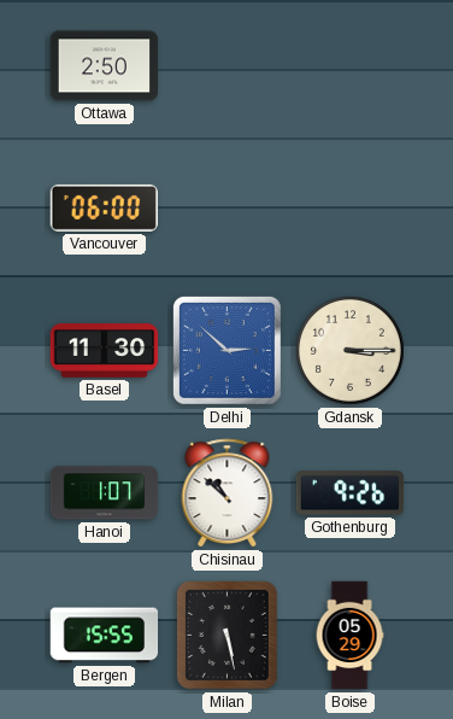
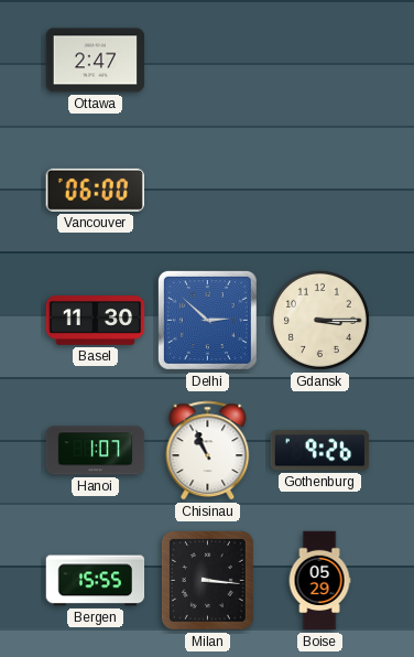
Ottawa: 2:50 -> 2:47
Chisinau: 10:52 -> 10:56
Milan: 5:28 -> 3:16
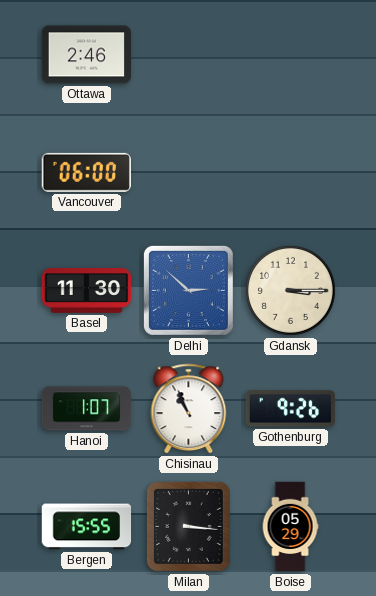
Ottawa: 2:47 -> 2:46
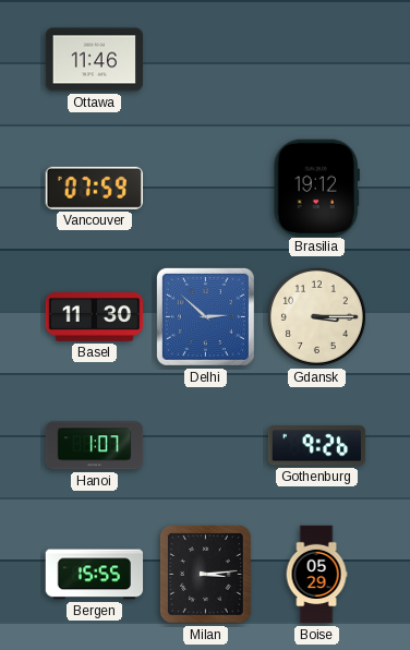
Ottawa: 2:46 -> 11:46
Vancouver: 06:00 -> 07:59
Brasilia: none -> 19:12
Chisinau: 10:56 -> none
Milan: 3:16 -> 3:14
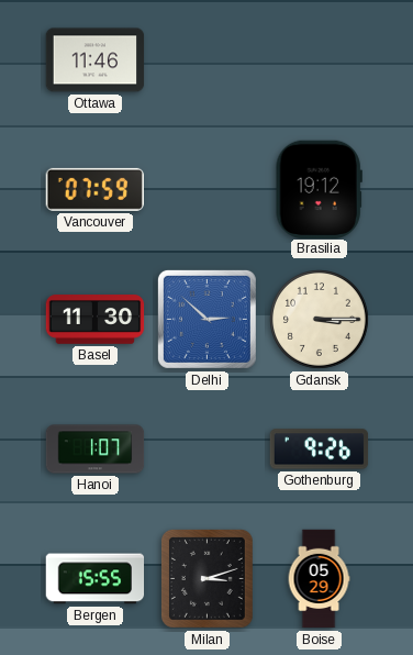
Milan: 3:14 -> 3:12
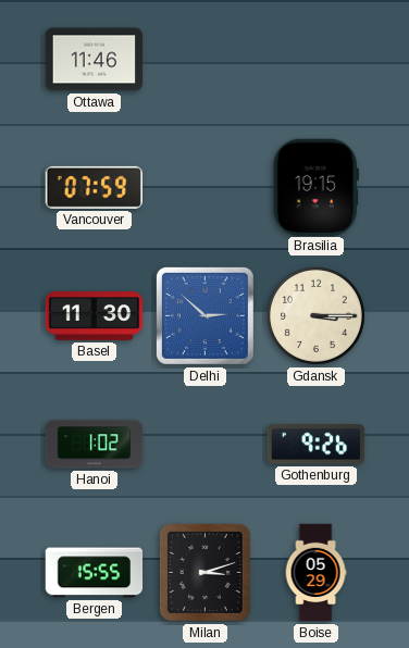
Brasilia: 19:12 -> 19:15
Hanoi: 1:07 -> 1:02
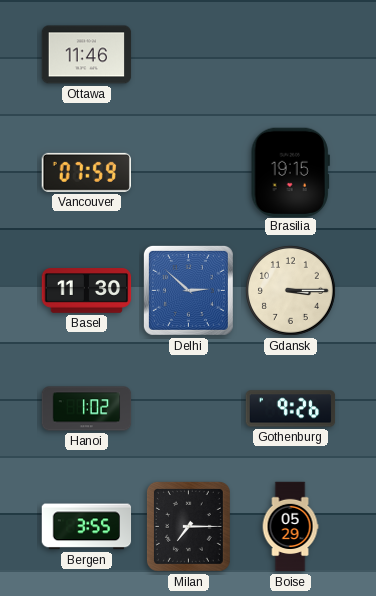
Bergen: 15:55 -> 3:55
Milan: 3:12 -> 7:15
